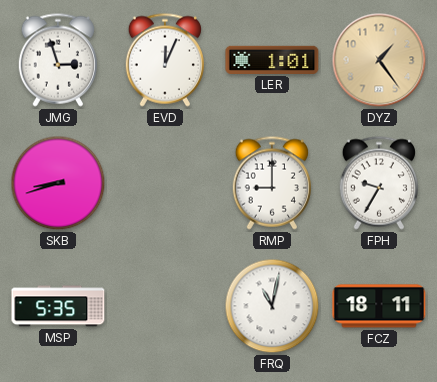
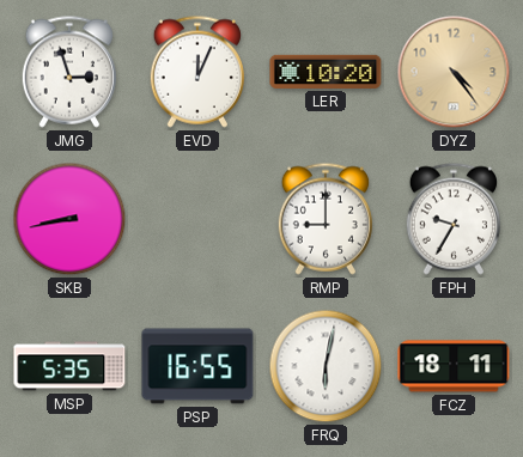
LER: 1:01 -> 10:20
DYZ: 1:24 -> 4:24
SKB: 8:42 -> 8:43
PSP: none -> 16:55
FRQ: 11:02 -> 6:02
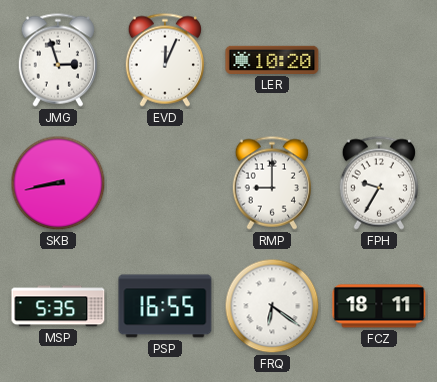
DYZ: 4:24 -> none
FRQ: 6:02 -> 6:21
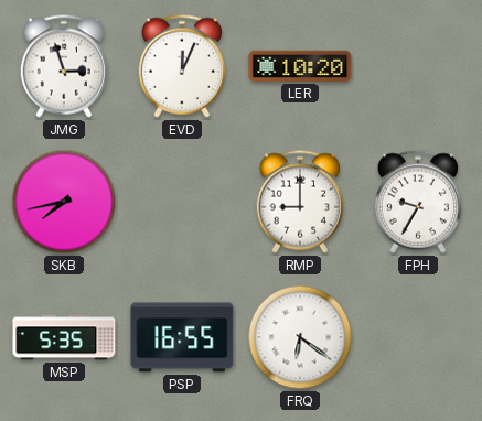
SKB: 8:43 -> 7:43
FCZ: 18:11 -> none
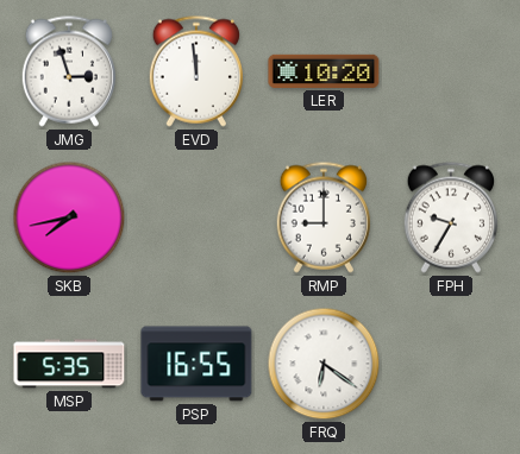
EVD: 12:04 -> 11:59
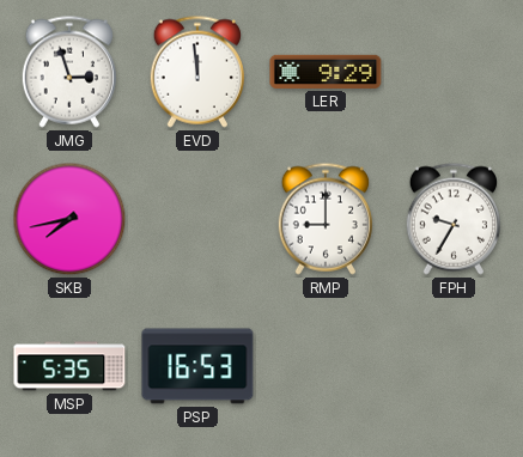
LER: 10:20 -> 9:29
PSP: 16:55 -> 16:53
FRQ: 6:21 -> none
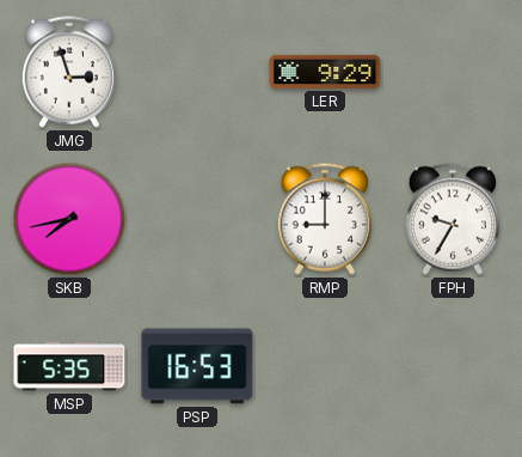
EVD: 11:59 -> none
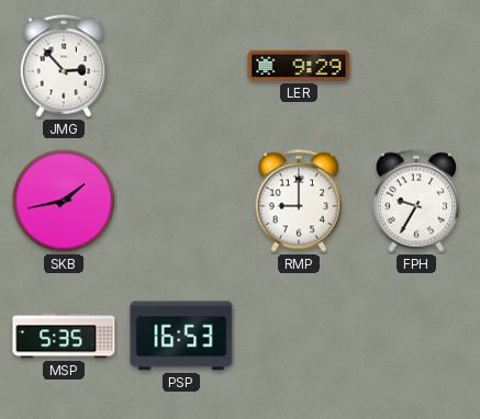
JMG: 2:57 -> 2:53
SKB: 7:43 -> 1:43
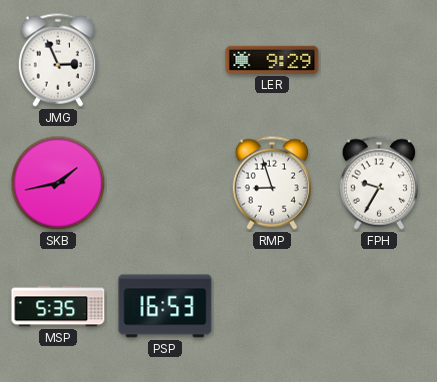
JMG: 2:53 -> 2:56
RMP: 9:00 -> 8:57
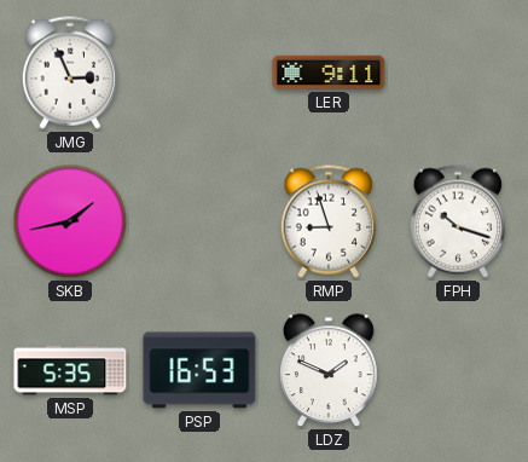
LER: 9:29 -> 9:11
FPH: 9:35 -> 10:18
LDZ: none -> 1:49
